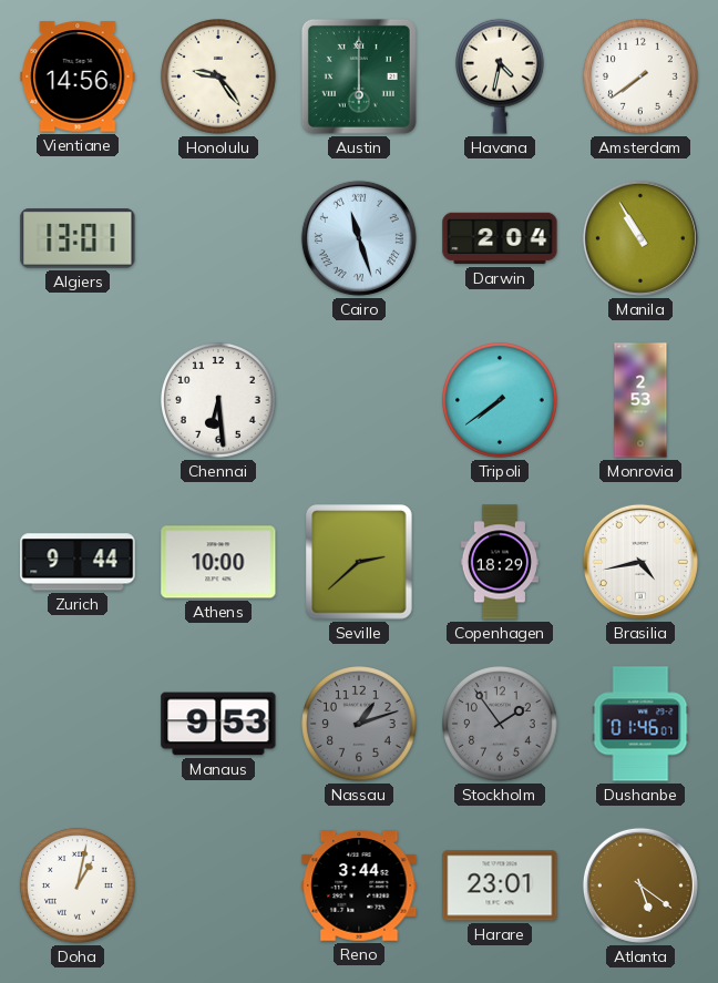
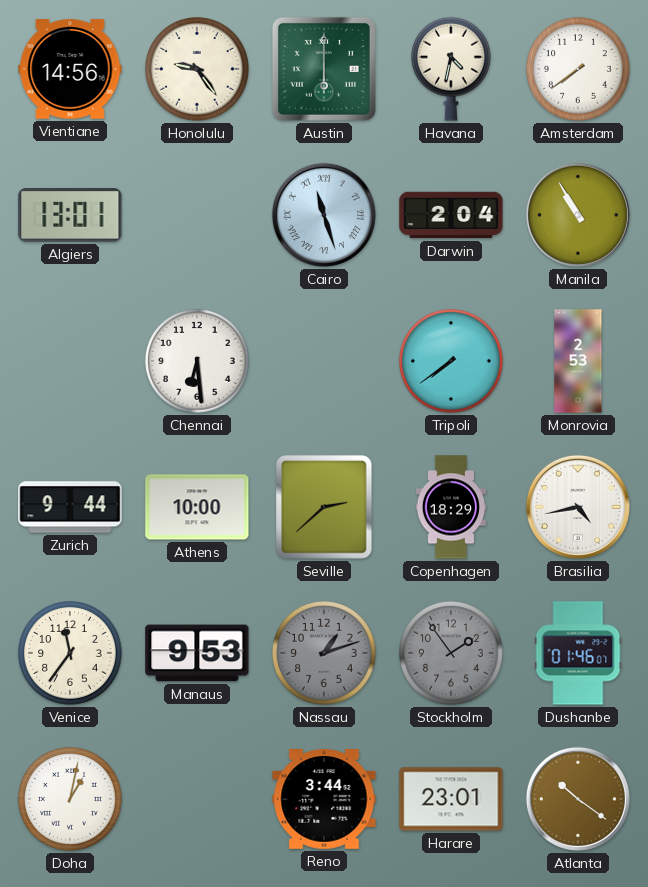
Venice: none -> 11:36
Atlanta: 5:21 -> 10:21
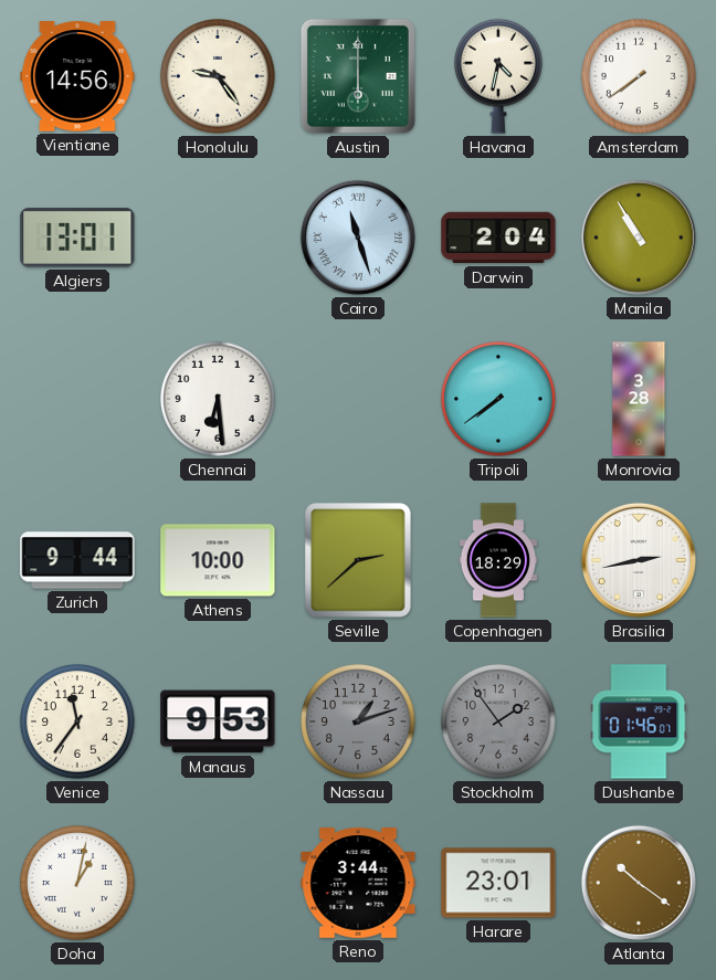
Monrovia: 2:53 -> 3:28
Brasilia: 4:43 -> 2:43
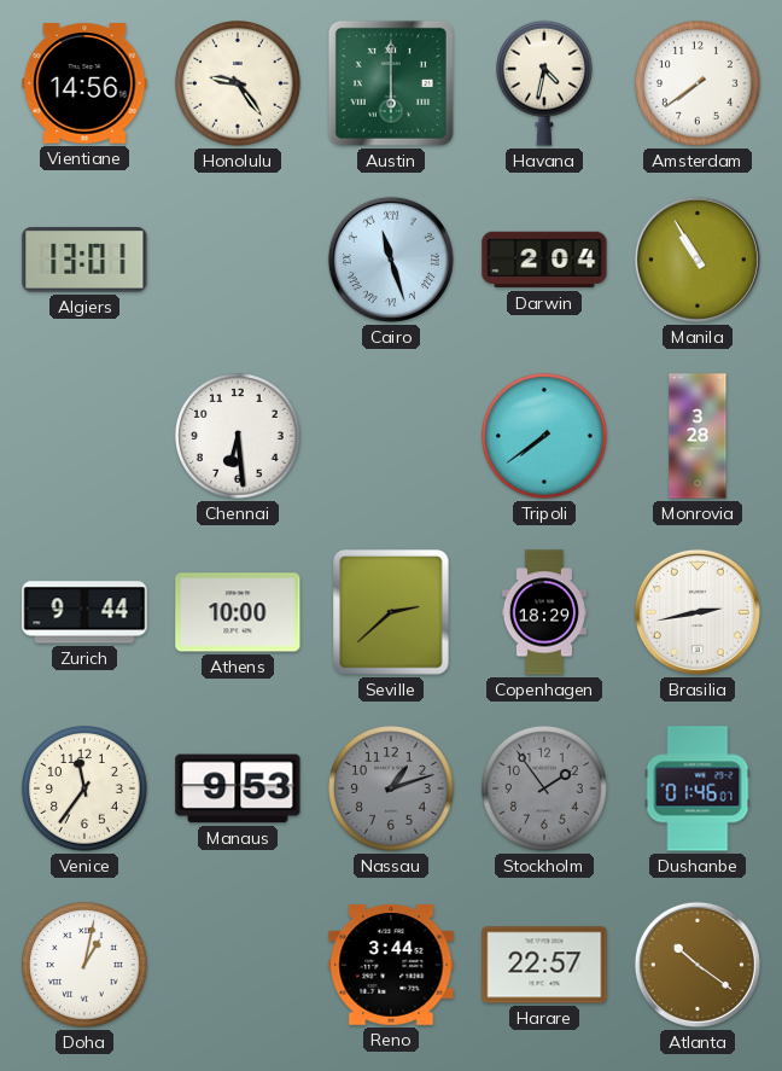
Harare: 23:01 -> 22:57
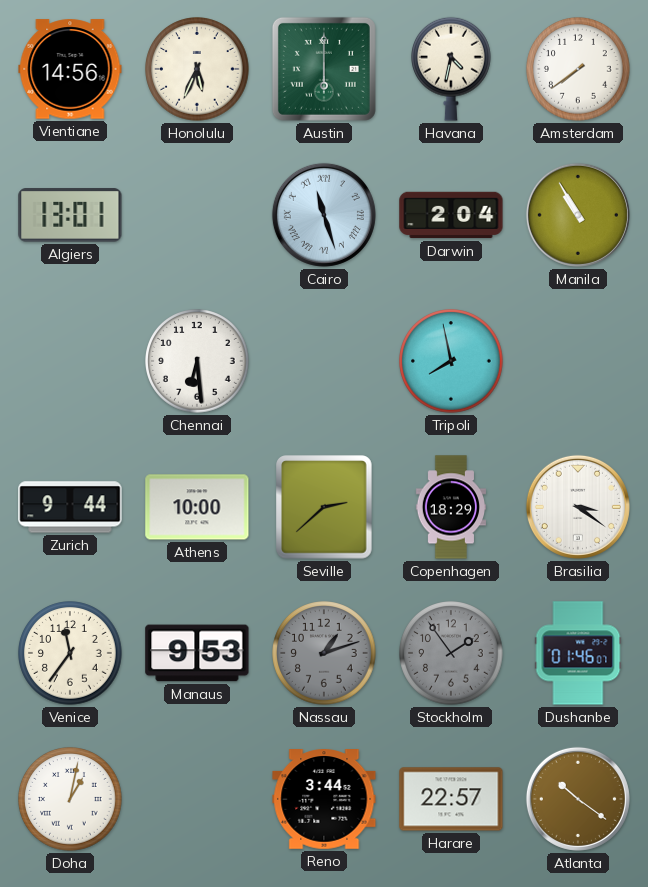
Honolulu: 9:24 -> 5:34
Tripoli: 7:39 -> 7:58
Monrovia: 3:28 -> none
Brasilia: 2:43 -> 3:21
